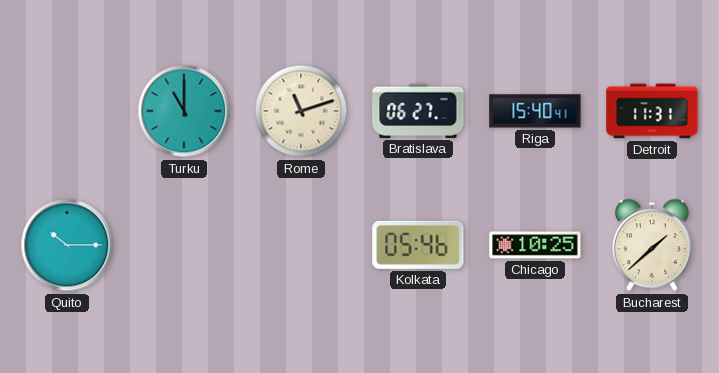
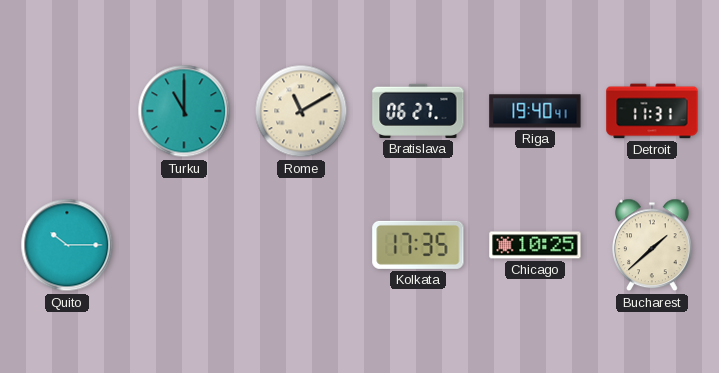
Rome: 11:12 -> 11:10
Riga: 15:40 -> 19:40
Kolkata: 05:46 -> 17:35
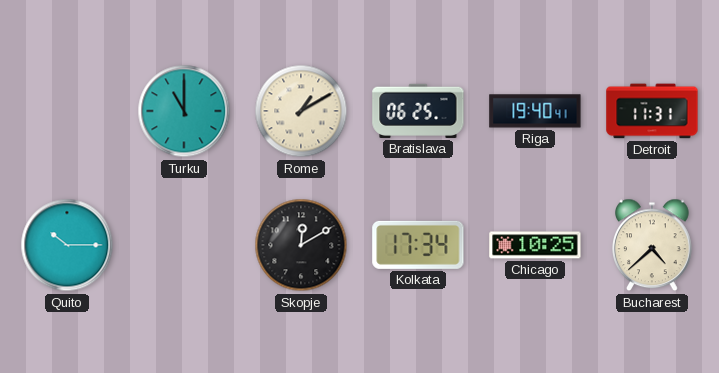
Rome: 11:10 -> 1:10
Bratislava: 06:27 -> 06:25
Skopje: none -> 12:10
Kolkata: 17:35 -> 17:34
Bucharest: 1:38 -> 4:38
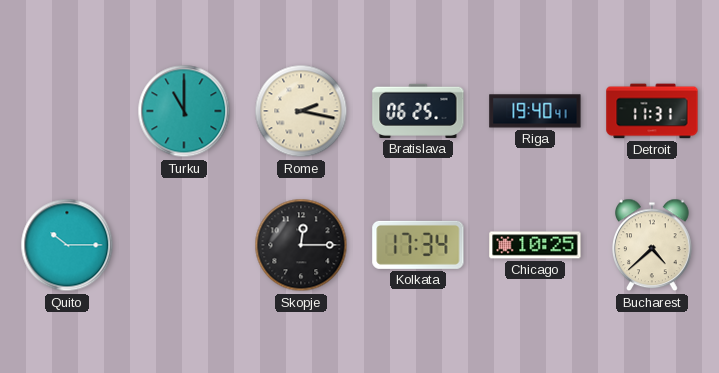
Rome: 1:10 -> 2:17
Skopje: 12:10 -> 12:15
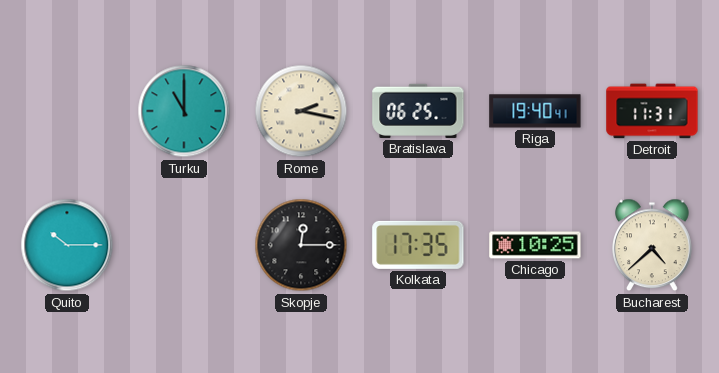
Kolkata: 17:34 -> 17:35
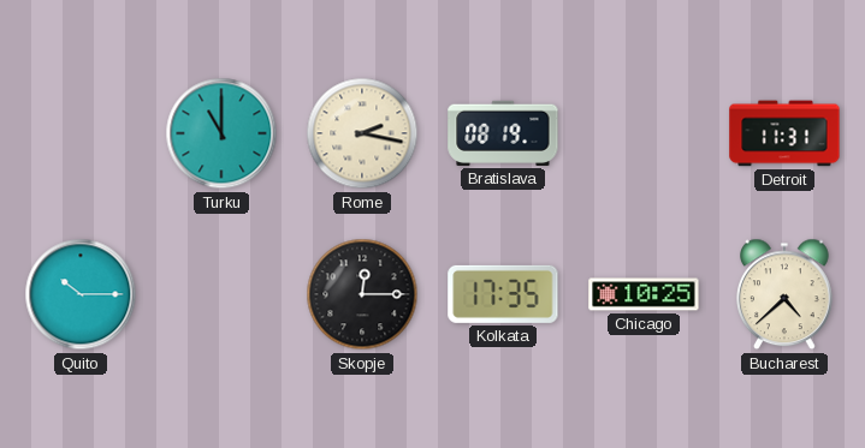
Bratislava: 06:25 -> 08:19
Riga: 19:40 -> none
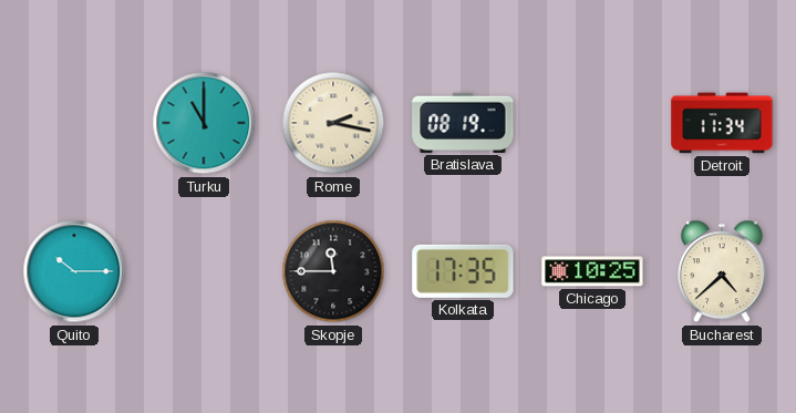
Detroit: 11:31 -> 11:34
Skopje: 12:15 -> 11:45
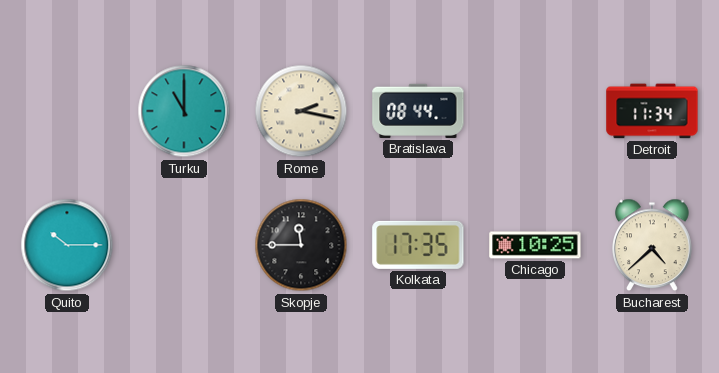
Bratislava: 08:19 -> 08:44
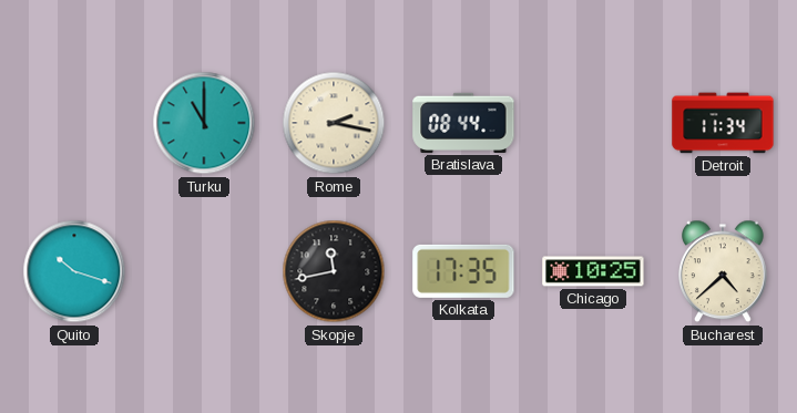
Quito: 10:15 -> 10:18
Skopje: 11:45 -> 11:43
